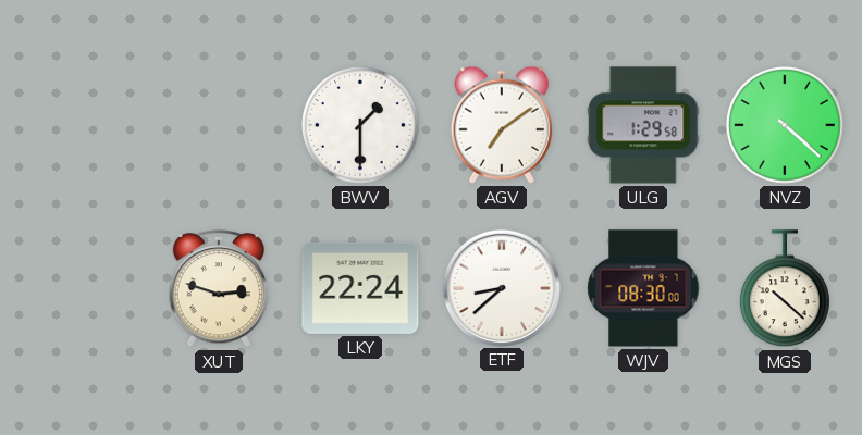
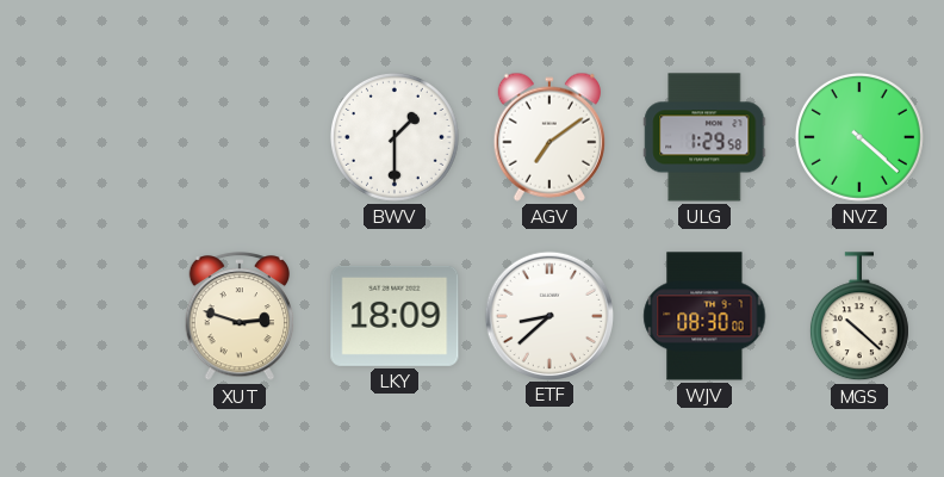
LKY: 22:24 -> 18:09
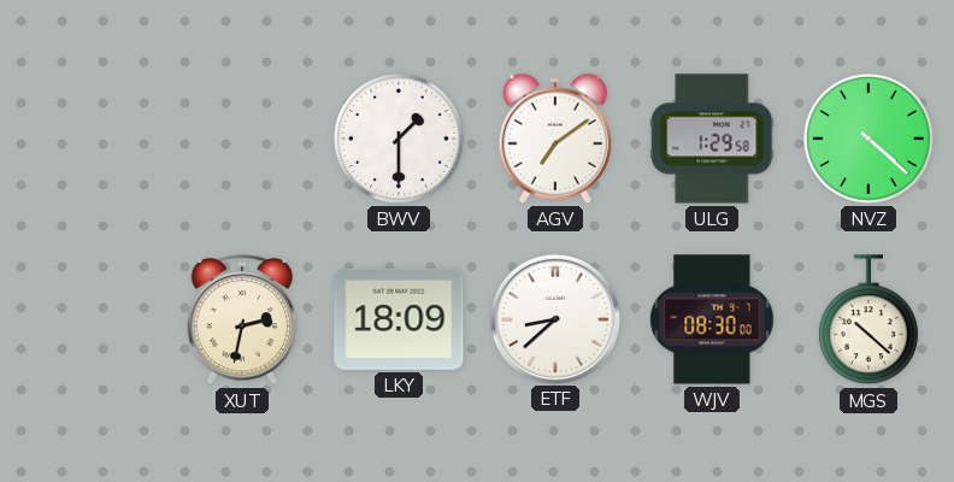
XUT: 2:48 -> 2:32
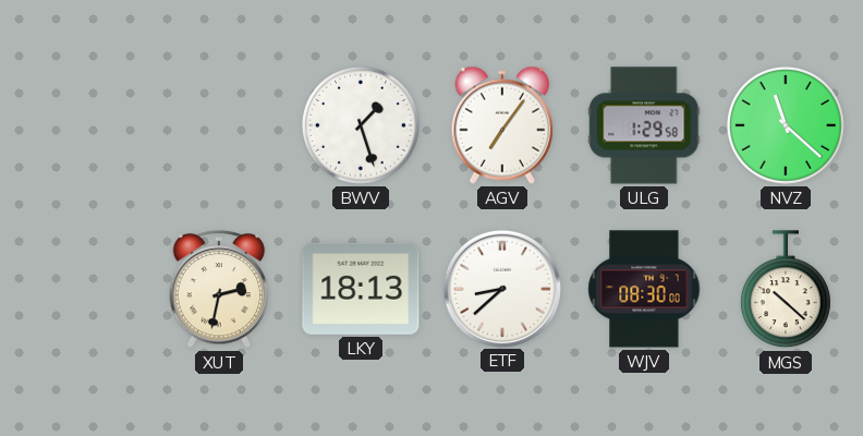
BWV: 1:30 -> 1:27
AGV: 7:09 -> 7:06
NVZ: 4:22 -> 11:22
LKY: 18:09 -> 18:13
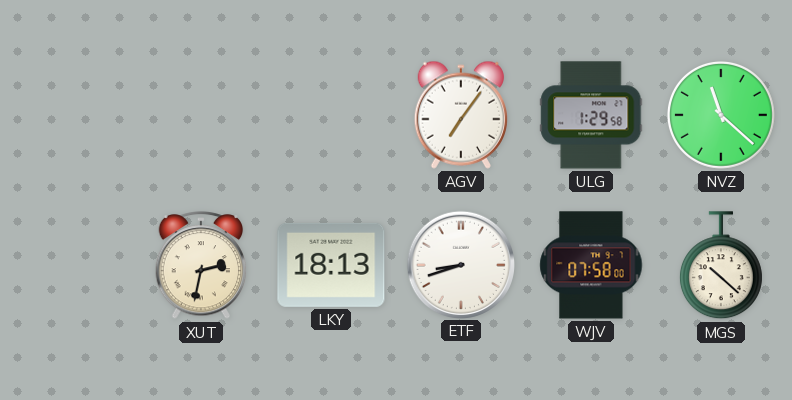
BWV: 1:27 -> none
ETF: 8:38 -> 8:42
WJV: 08:30 -> 07:58
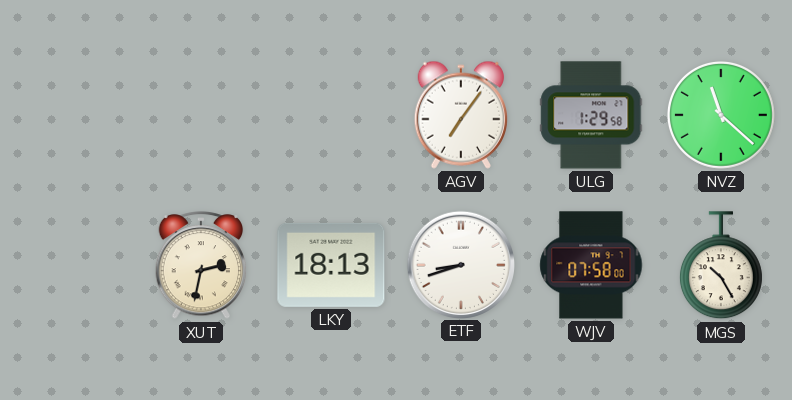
MGS: 10:22 -> 10:25
